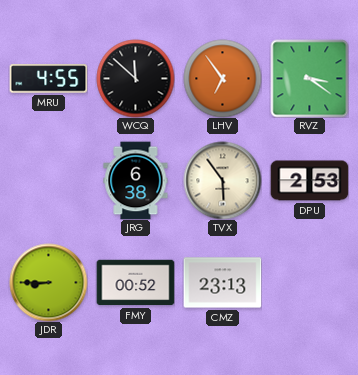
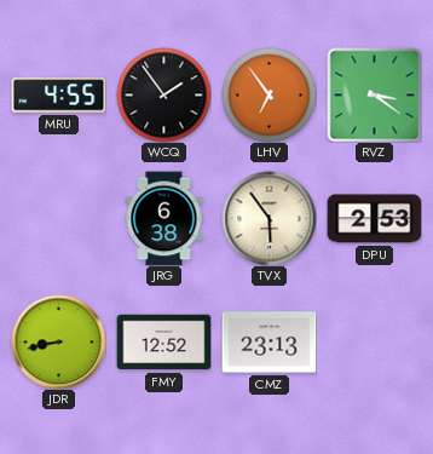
WCQ: 11:52 -> 1:54
JDR: 8:45 -> 8:43
FMY: 00:52 -> 12:52
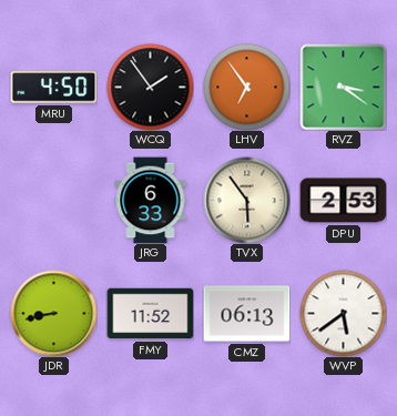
MRU: 4:55 -> 4:50
JRG: 6:38 -> 6:33
FMY: 12:52 -> 11:52
CMZ: 23:13 -> 06:13
WVP: none -> 5:39
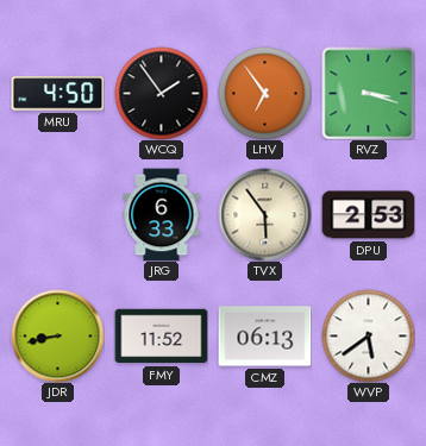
RVZ: 3:21 -> 3:18
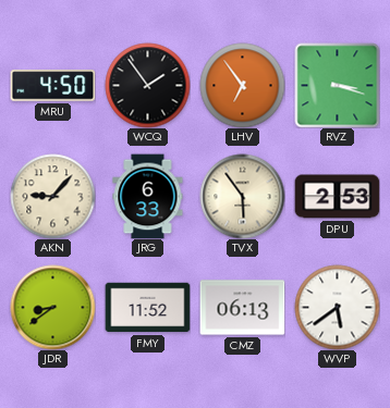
AKN: none -> 9:07
JDR: 8:43 -> 8:39
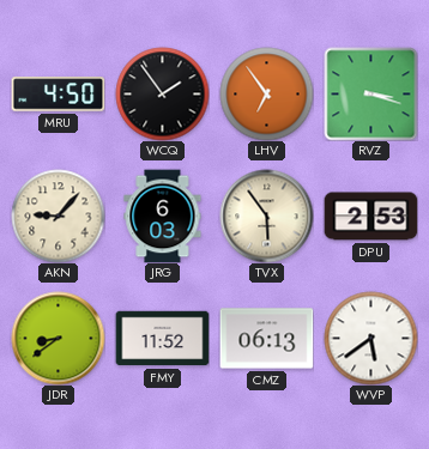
JRG: 6:33 -> 6:03
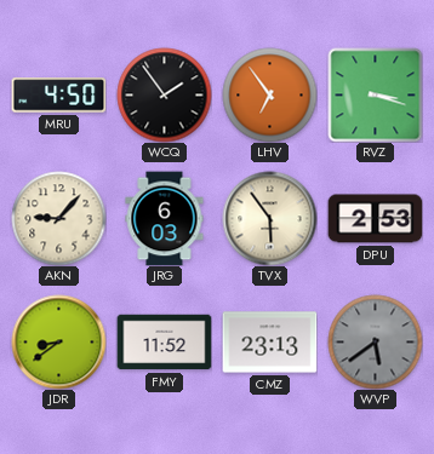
CMZ: 06:13 -> 23:13
WVP dial: white -> grey
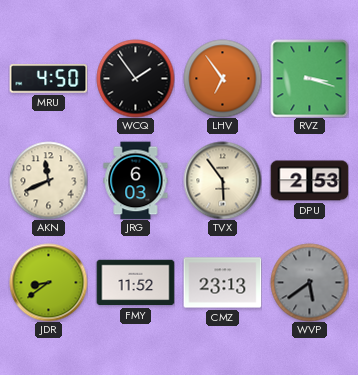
AKN: 9:07 -> 11:41
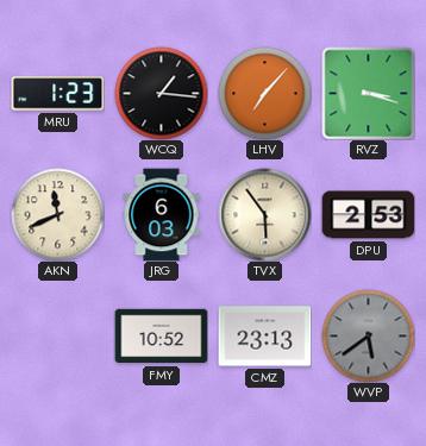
MRU: 4:50 -> 1:23
WCQ: 1:54 -> 1:16
LHV: 6:54 -> 7:07
JDR: 8:39 -> none
FMY: 11:52 -> 10:52
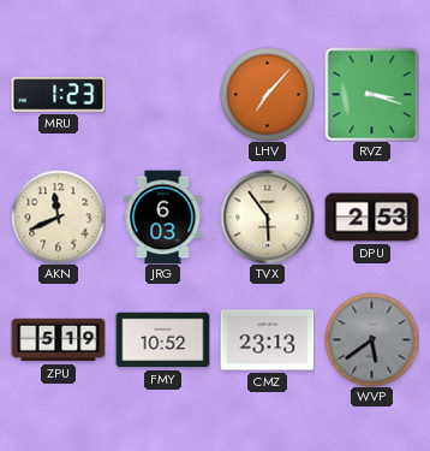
WCQ: 1:16 -> none
ZPU: none -> 5:19
